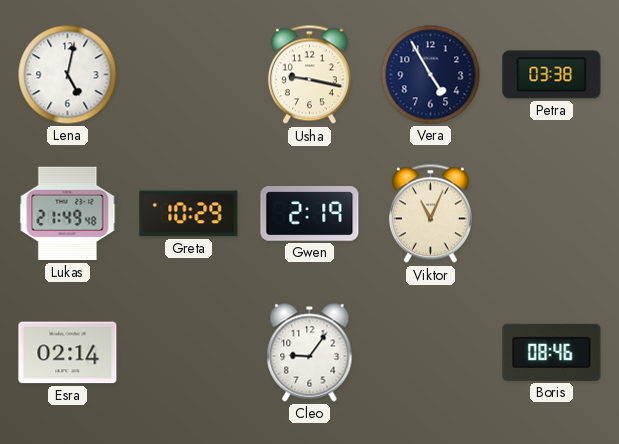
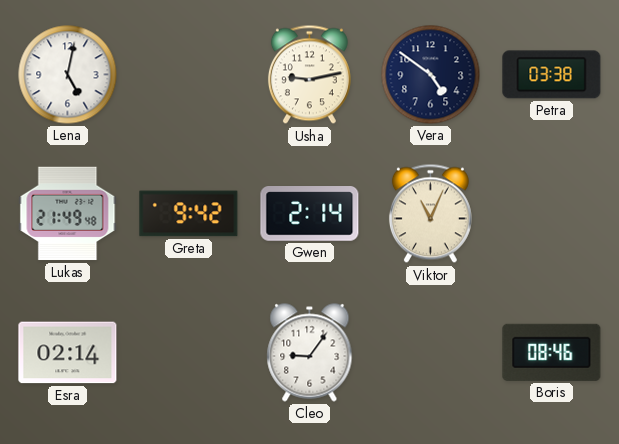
Usha: 9:17 -> 9:13
Vera: 4:55 -> 4:51
Greta: 10:29 -> 9:42
Gwen: 2:19 -> 2:14
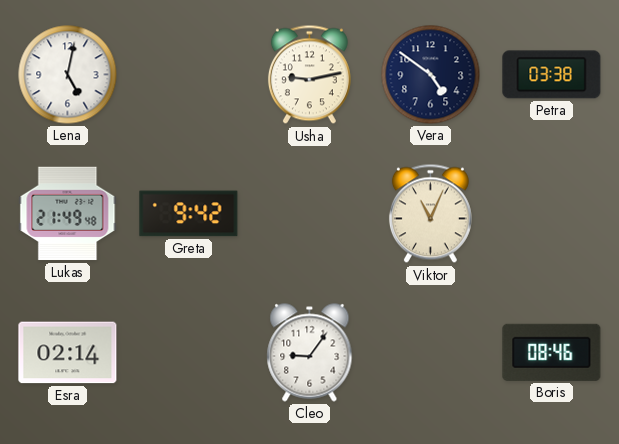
Gwen: 2:14 -> none
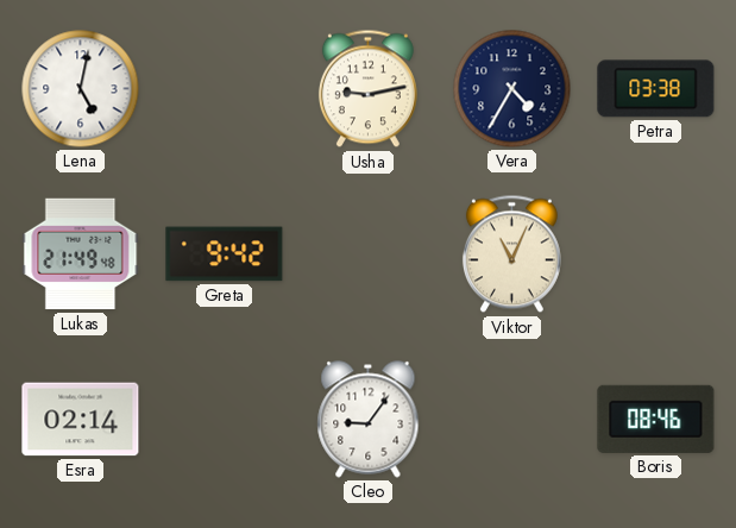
Vera: 4:51 -> 4:35
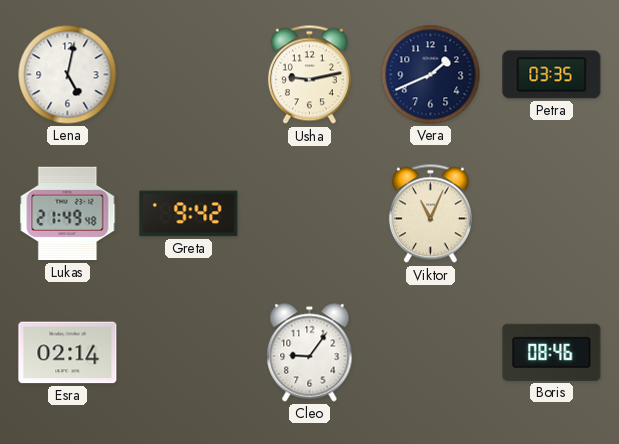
Vera: 4:35 -> 1:41
Petra: 03:38 -> 03:35
